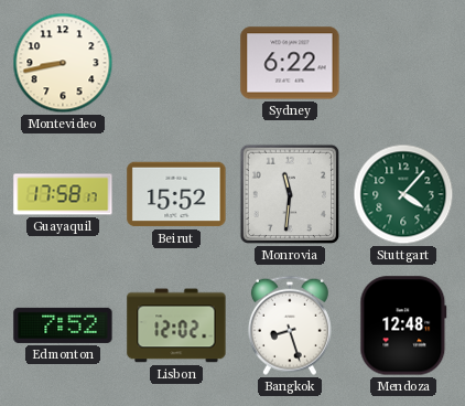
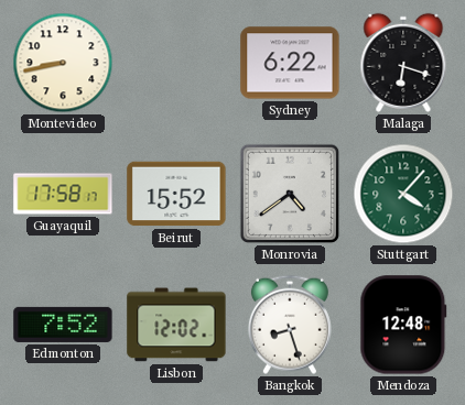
Malaga: none -> 6:18
Monrovia: 11:31 -> 4:39
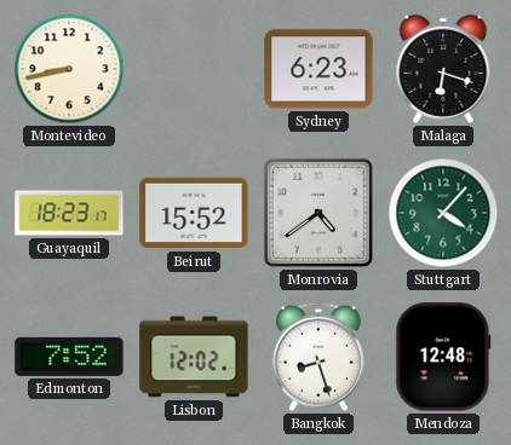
Sydney: 6:22 -> 6:23
Guayaquil: 17:58 -> 18:23
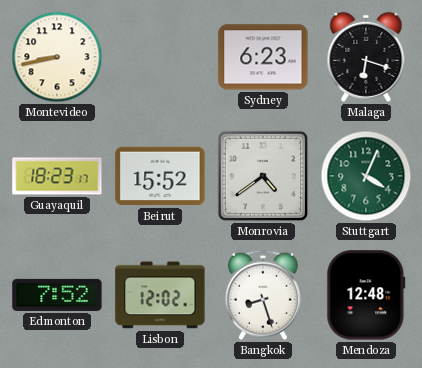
Stuttgart: 4:07 -> 4:04
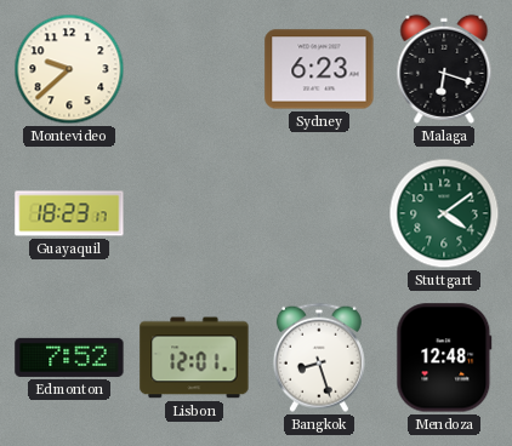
Montevideo: 8:43 -> 9:38
Beirut: 15:52 -> none
Monrovia: 4:39 -> none
Stuttgart: 4:04 -> 4:09
Lisbon: 12:02 -> 12:01
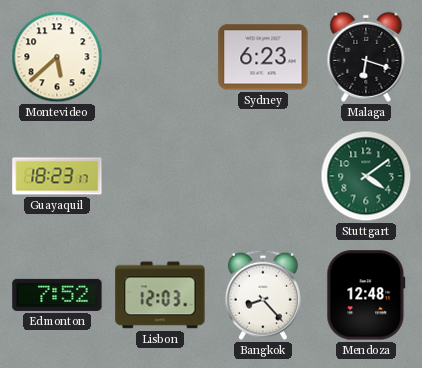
Montevideo: 9:38 -> 5:38
Lisbon: 12:01 -> 12:03
Bangkok: 8:27 -> 8:23
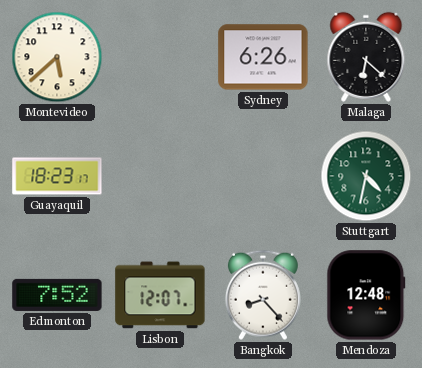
Sydney: 6:23 -> 6:26
Malaga: 6:18 -> 6:22
Stuttgart: 4:09 -> 4:32
Lisbon: 12:03 -> 12:07
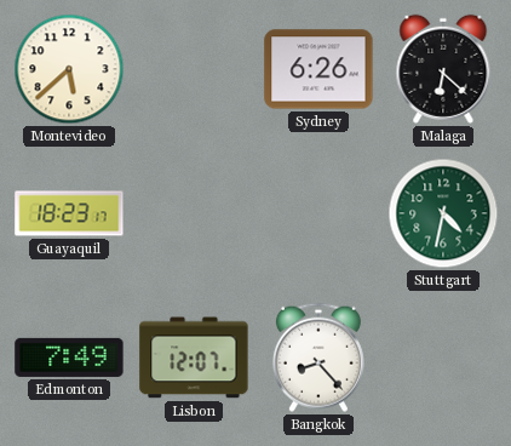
Edmonton: 7:52 -> 7:49
Mendoza: 12:48 -> none
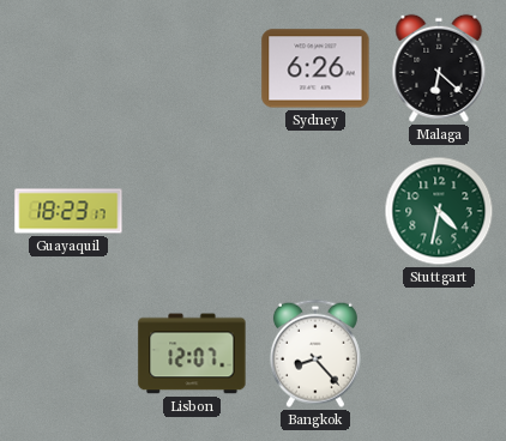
Montevideo: 5:38 -> none
Edmonton: 7:49 -> none
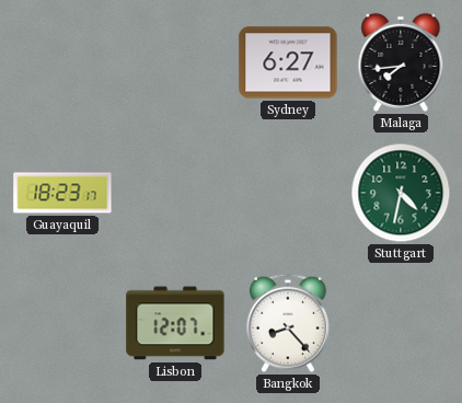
Sydney: 6:26 -> 6:27
Malaga: 6:22 -> 7:44
